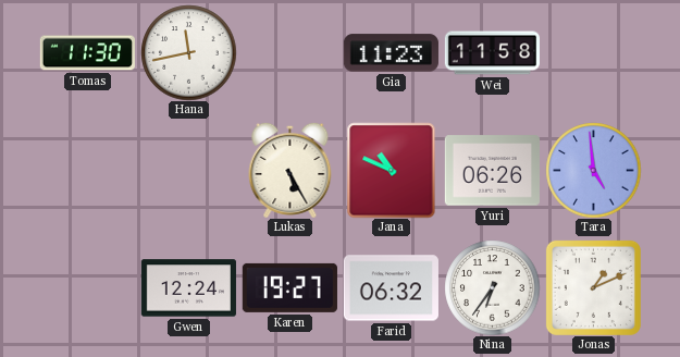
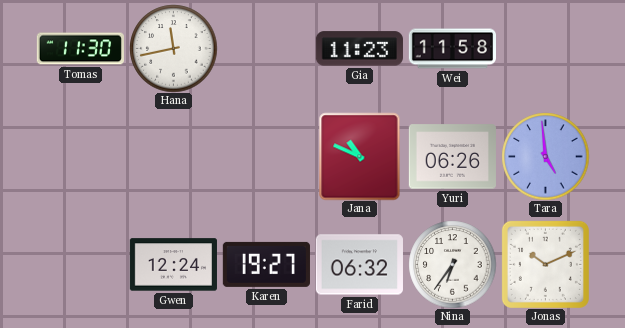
Lukas: 5:25 -> none
Jonas: 1:11 -> 10:11
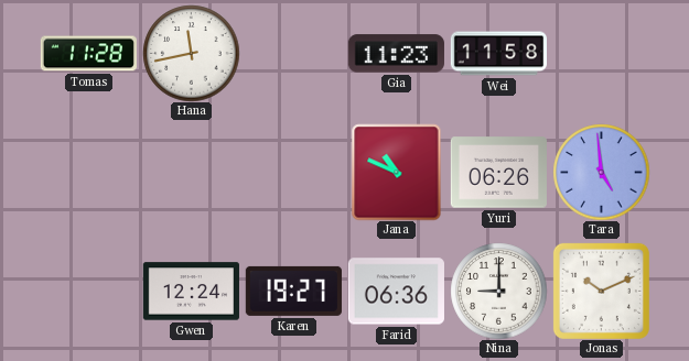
Tomas: 11:30 -> 11:28
Farid: 06:32 -> 06:36
Nina: 6:36 -> 9:00
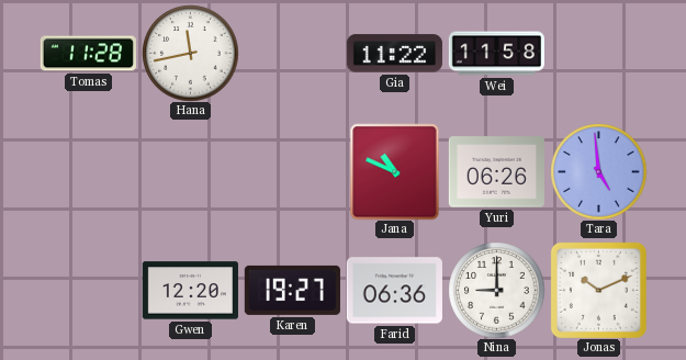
Gia: 11:23 -> 11:22
Gwen: 12:24 -> 12:20
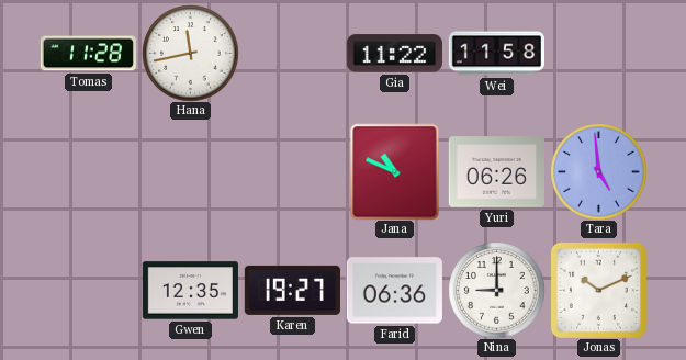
Gwen: 12:20 -> 12:35
